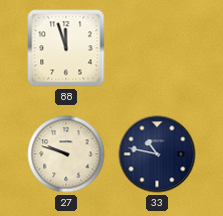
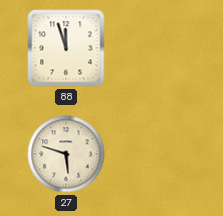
27: 9:48 -> 5:48
33: 10:47 -> none
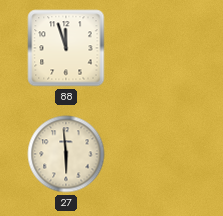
27: 5:48 -> 5:59
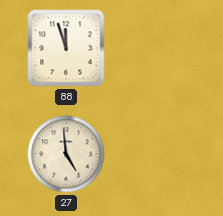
27: 5:59 -> 4:59
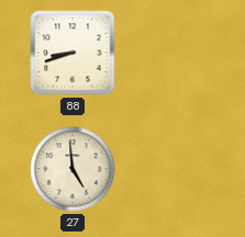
88: 11:57 -> 8:42
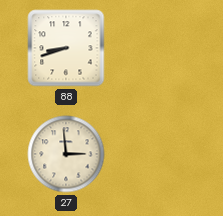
27: 4:59 -> 2:59
